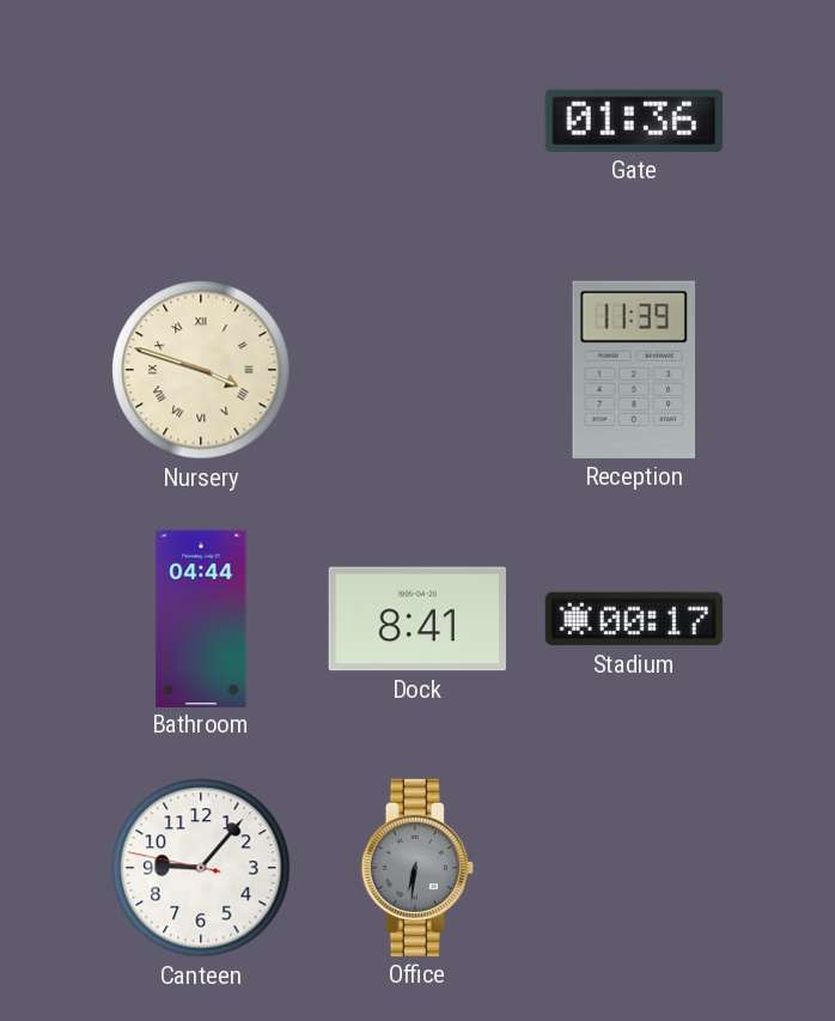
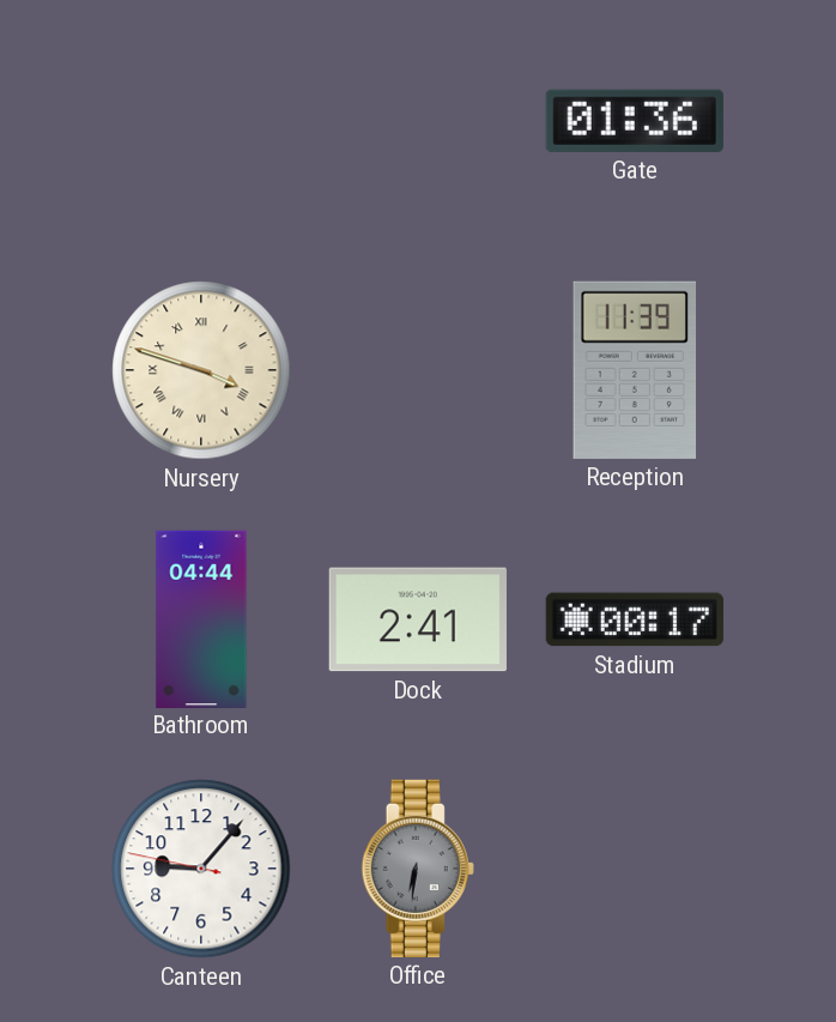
Dock: 8:41 -> 2:41
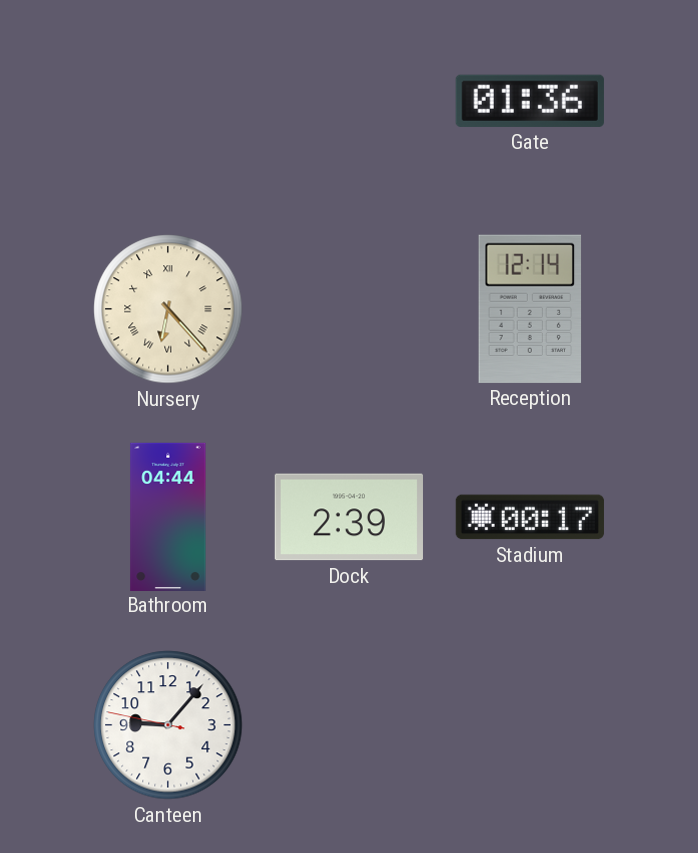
Nursery: 3:48 -> 6:23
Reception: 11:39 -> 12:14
Dock: 2:41 -> 2:39
Office: 6:31 -> none
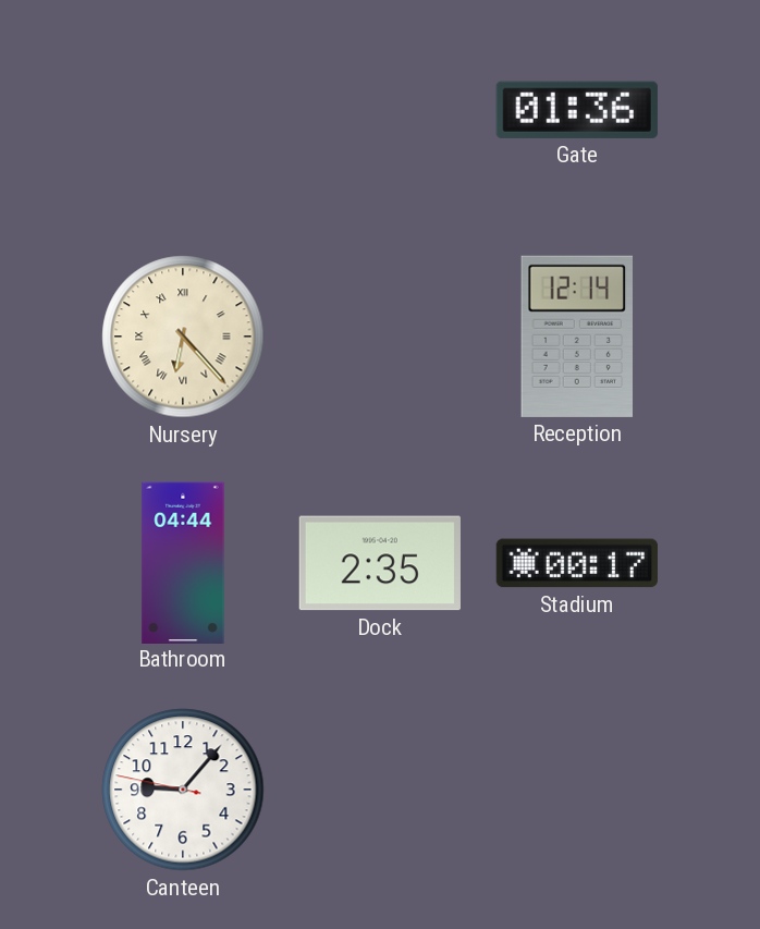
Dock: 2:39 -> 2:35
